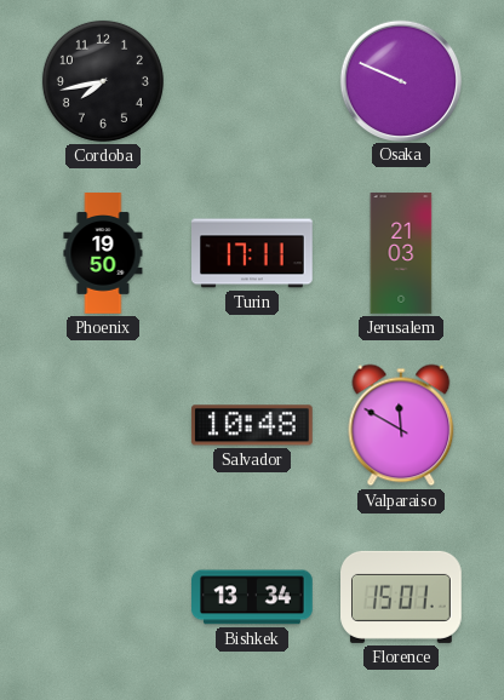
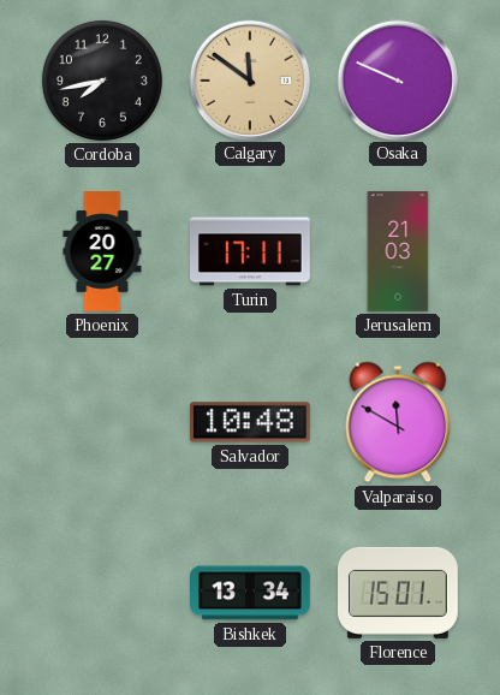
Calgary: none -> 11:51
Phoenix: 19:50 -> 20:27
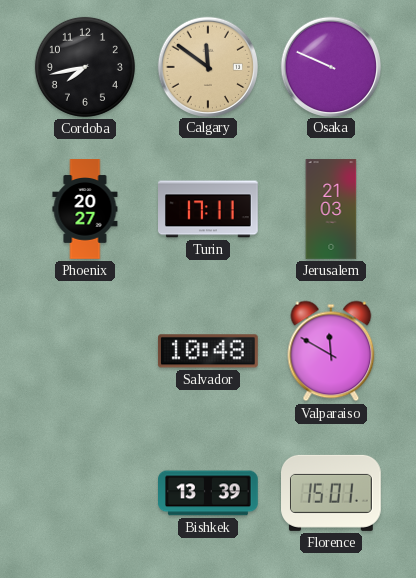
Bishkek: 13:34 -> 13:39
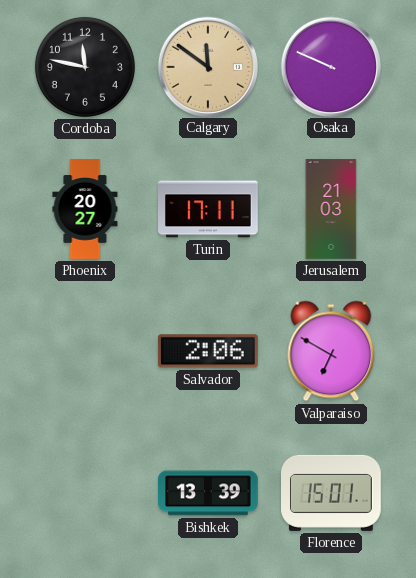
Cordoba: 7:43 -> 11:47
Salvador: 10:48 -> 2:06
Valparaiso: 11:50 -> 6:50
